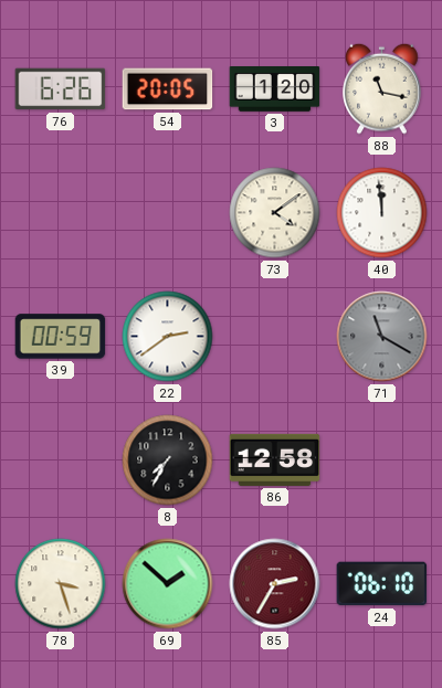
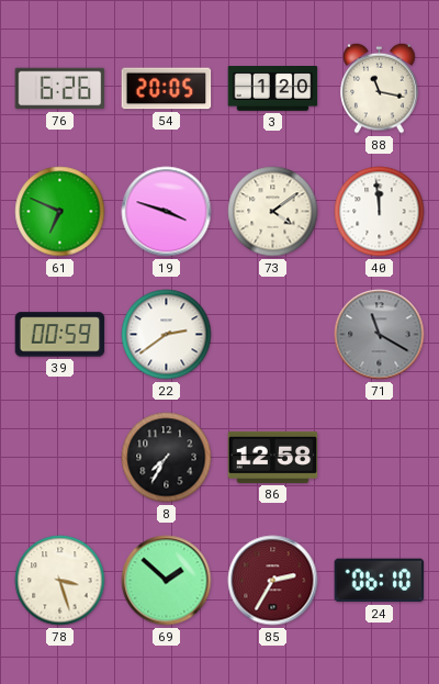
61: none -> 6:49
19: none -> 3:48
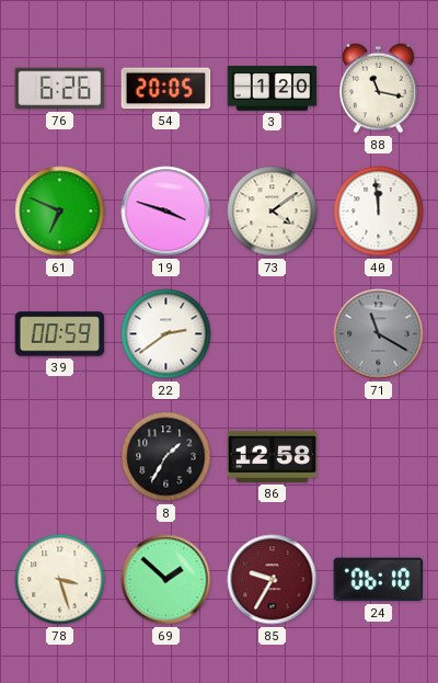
8: 7:35 -> 1:35
85: 2:35 -> 9:35
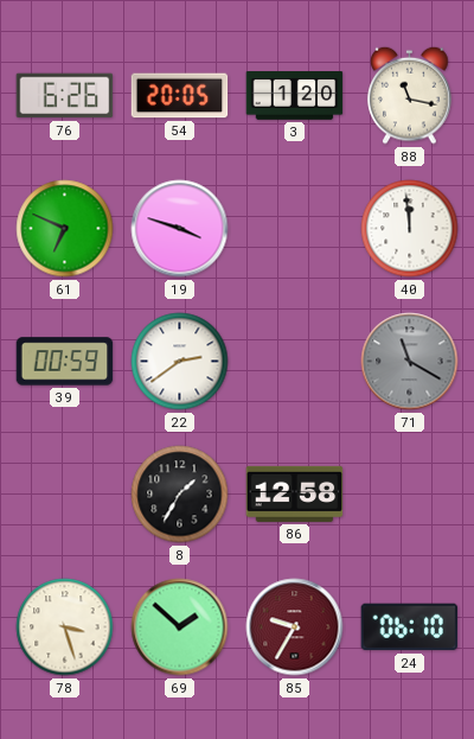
73: 4:09 -> none
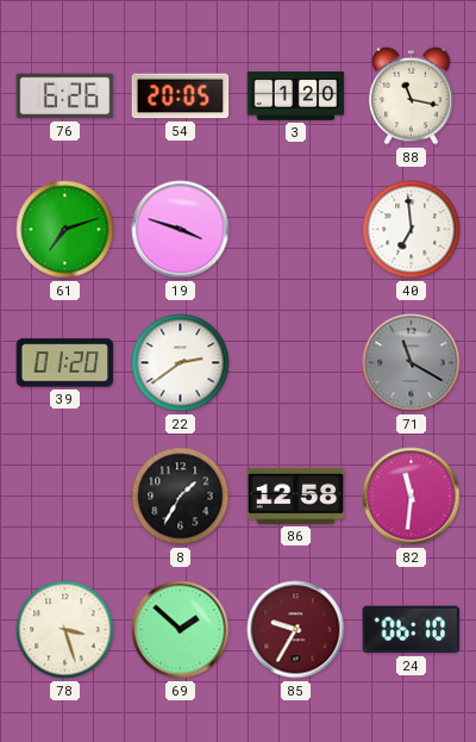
61: 6:49 -> 7:12
40: 11:59 -> 6:59
39: 00:59 -> 01:20
82: none -> 11:31
